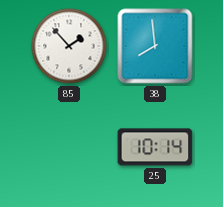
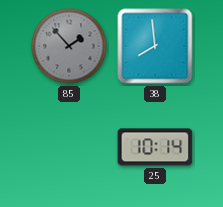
85 dial: white -> grey
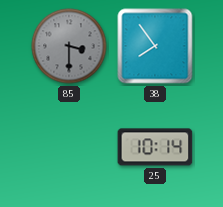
85: 1:53 -> 3:30
38: 7:59 -> 7:54
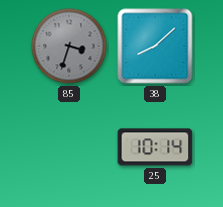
85: 3:30 -> 3:33
38: 7:54 -> 8:08
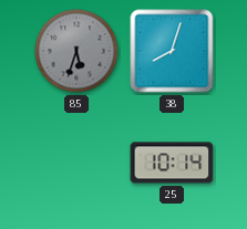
85: 3:33 -> 5:33
38: 8:08 -> 8:03
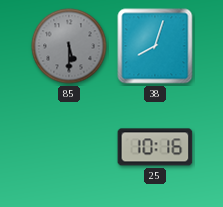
85: 5:33 -> 5:30
25: 10:14 -> 10:16
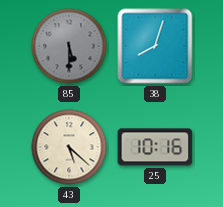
43: none -> 5:22
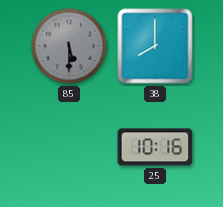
38: 8:03 -> 8:00
43: 5:22 -> none
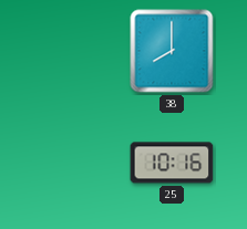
85: 5:30 -> none
